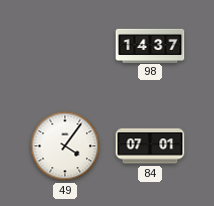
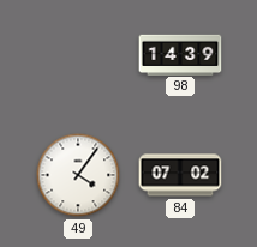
98: 14:37 -> 14:39
84: 07:01 -> 07:02
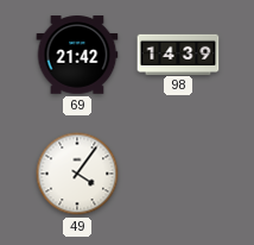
69: none -> 21:42
84: 07:02 -> none
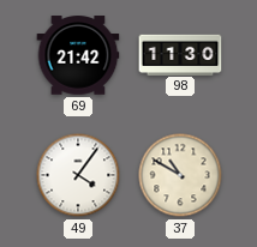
98: 14:39 -> 11:30
37: none -> 10:50
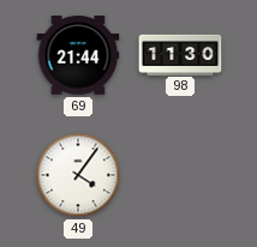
69: 21:42 -> 21:44
37: 10:50 -> none
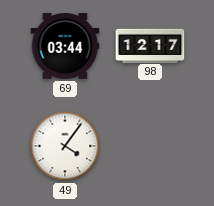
69: 21:44 -> 03:44
98: 11:30 -> 12:17
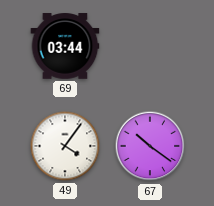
98: 12:17 -> none
67: none -> 10:21
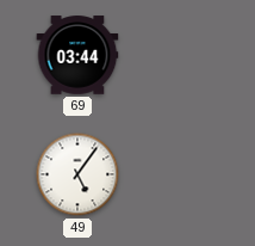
49: 4:06 -> 5:06
67: 10:21 -> none
